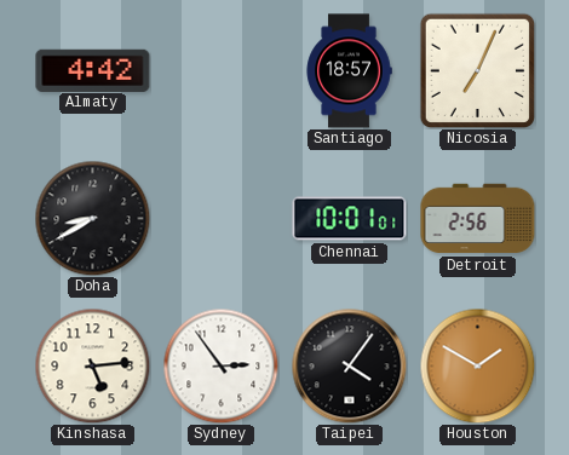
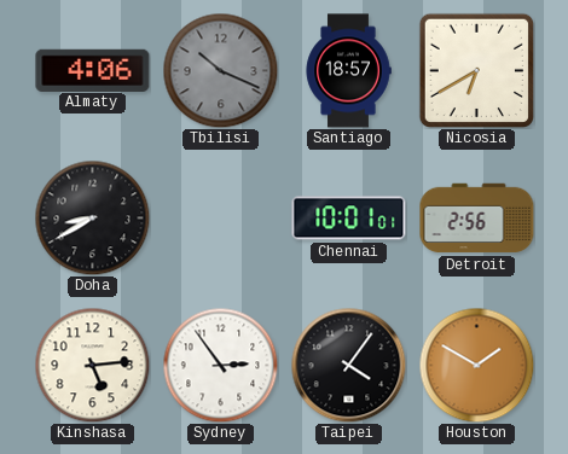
Almaty: 4:42 -> 4:06
Tbilisi: none -> 10:19
Nicosia: 7:04 -> 6:40
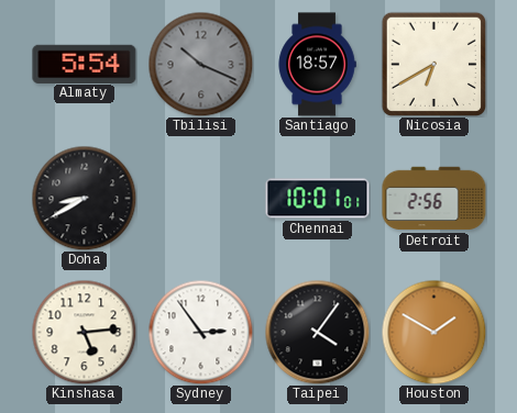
Almaty: 4:06 -> 5:54
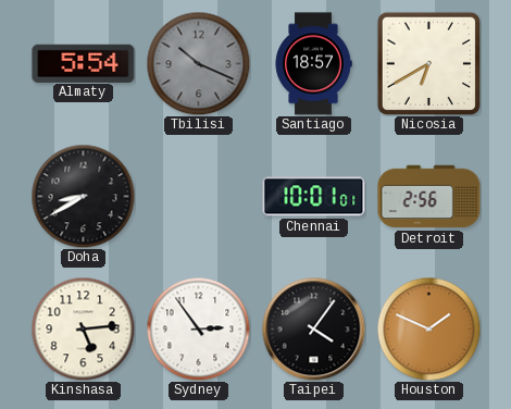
Houston: 1:50 -> 1:49
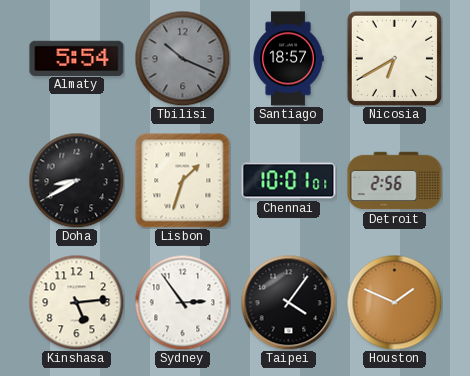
Lisbon: none -> 1:33
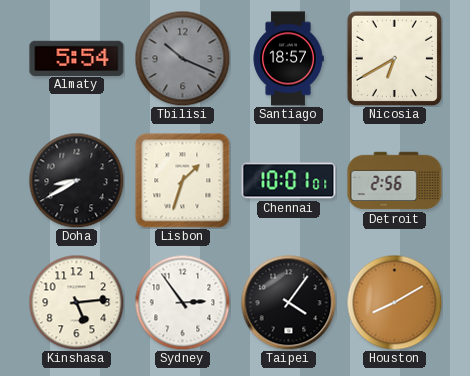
Houston: 1:49 -> 8:10
